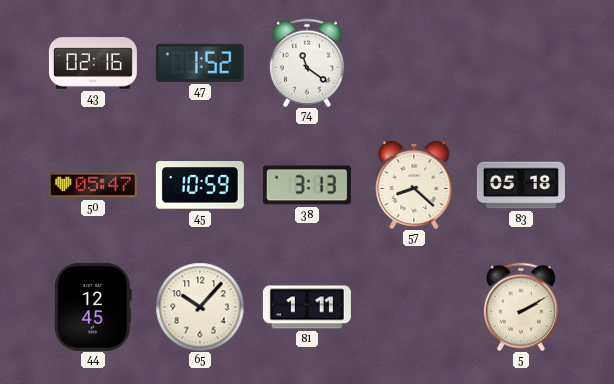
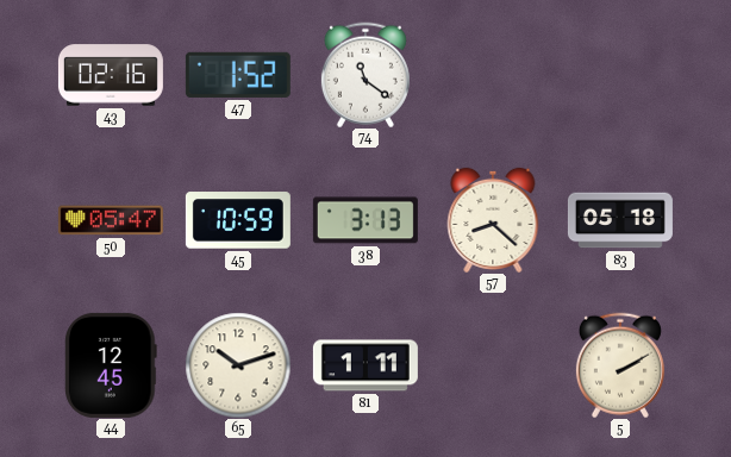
65: 10:07 -> 10:12
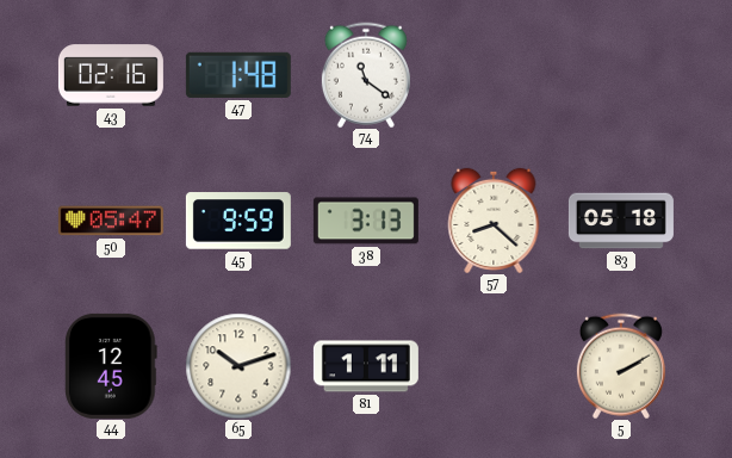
47: 1:52 -> 1:48
45: 10:59 -> 9:59
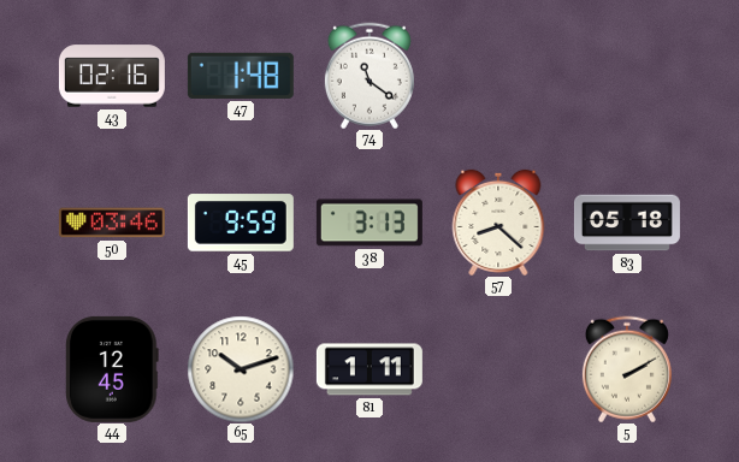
50: 05:47 -> 03:46
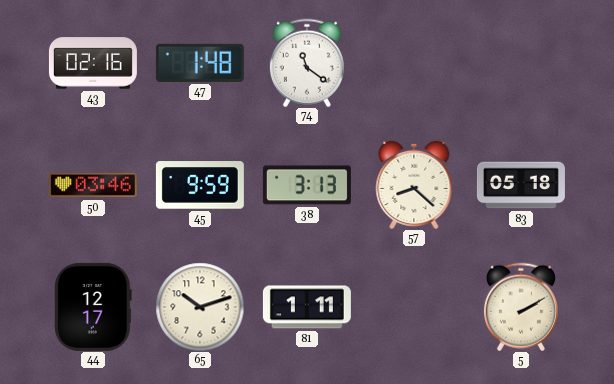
44: 12:45 -> 12:17
